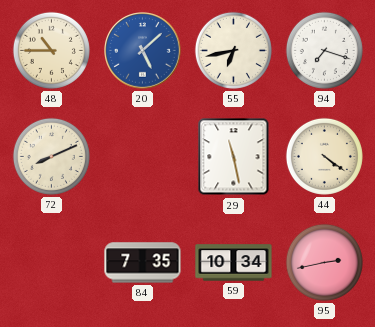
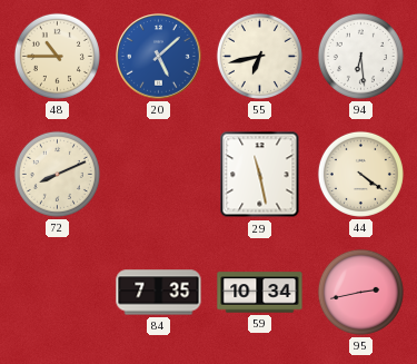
94: 7:18 -> 6:29
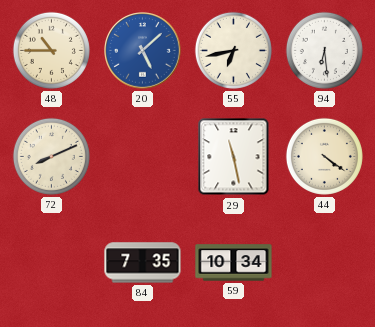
95: 2:43 -> none
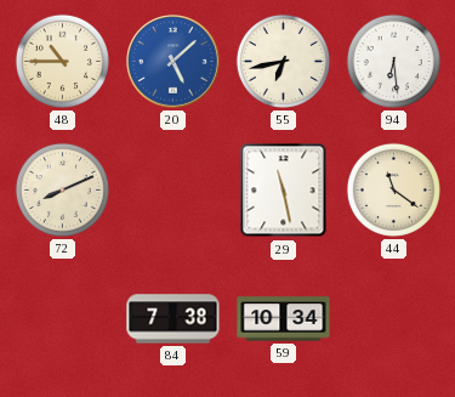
44: 4:21 -> 11:21
84: 7:35 -> 7:38
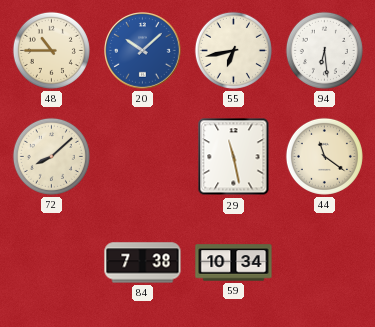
20: 5:08 -> 10:08
72: 8:11 -> 8:08
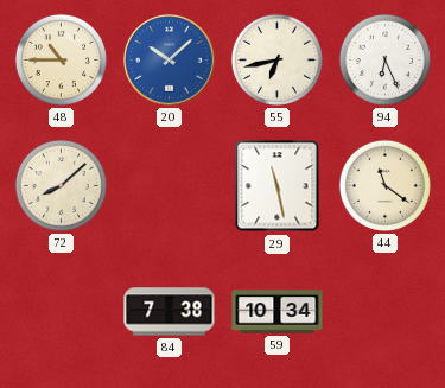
94: 6:29 -> 6:26
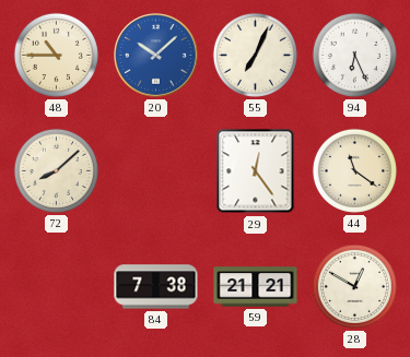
55: 6:43 -> 7:04
29: 11:28 -> 12:24
59: 10:34 -> 21:21
28: none -> 12:50
